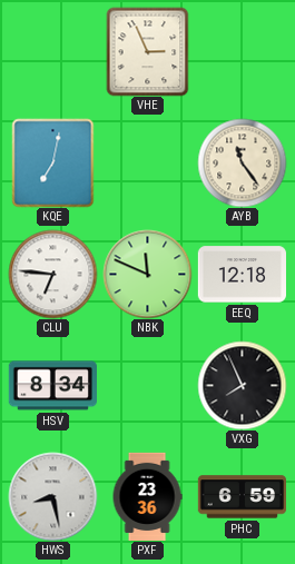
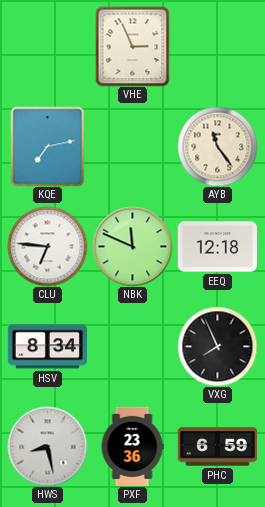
KQE: 7:02 -> 7:13
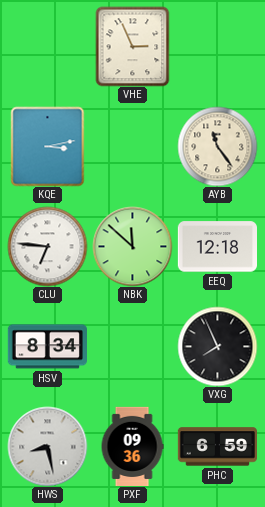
KQE: 7:13 -> 3:13
NBK: 11:49 -> 11:52
PXF: 23:36 -> 09:36
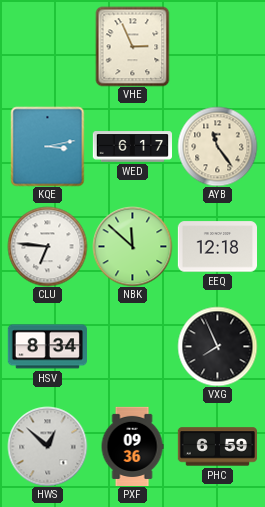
WED: none -> 6:17
HWS: 8:28 -> 12:52
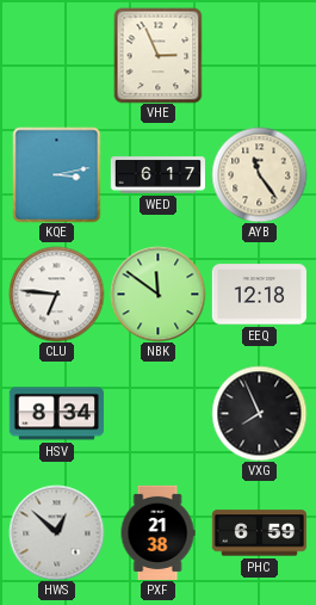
NBK: 11:52 -> 11:51
PXF: 09:36 -> 21:38
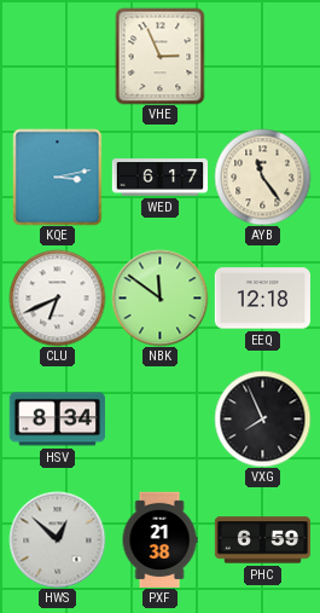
CLU: 6:46 -> 6:41
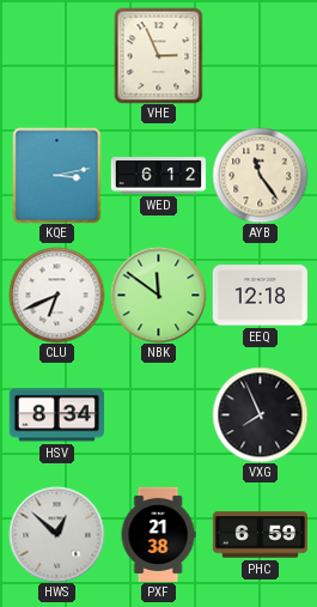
WED: 6:17 -> 6:12
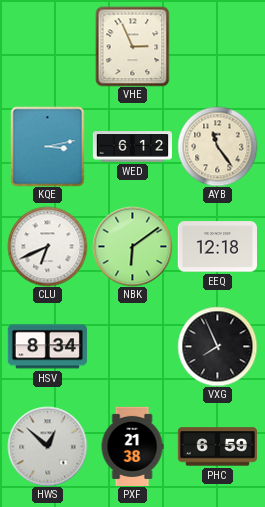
NBK: 11:51 -> 6:09
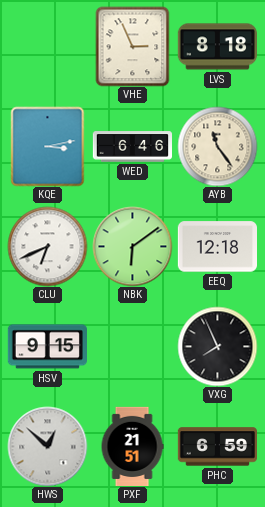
LVS: none -> 8:18
WED: 6:12 -> 6:46
HSV: 8:34 -> 9:15
PXF: 21:38 -> 21:51
